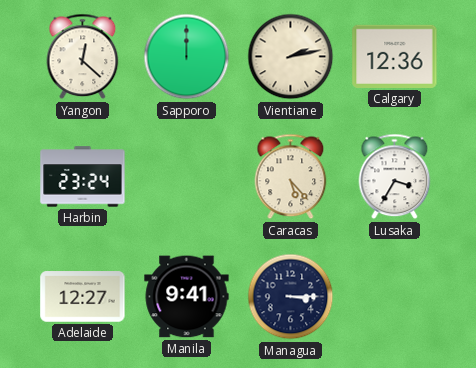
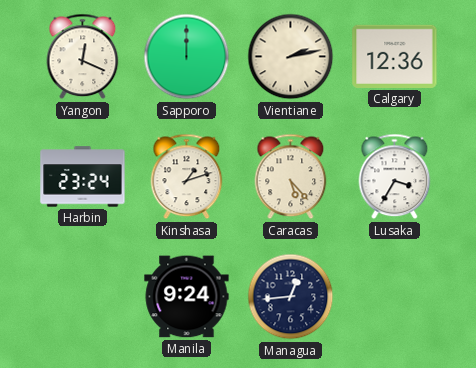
Yangon: 12:22 -> 12:19
Kinshasa: none -> 1:12
Adelaide: 12:27 -> none
Manila: 9:41 -> 9:24
Managua: 3:15 -> 12:44
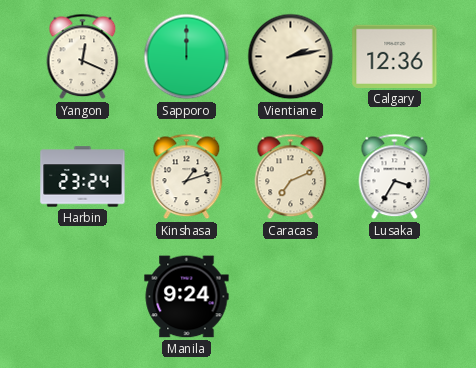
Caracas: 5:23 -> 7:11
Managua: 12:44 -> none
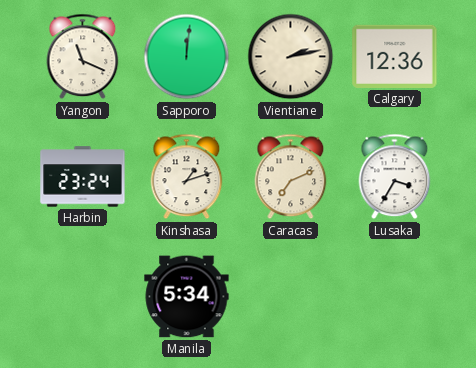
Yangon: 12:19 -> 11:19
Sapporo: 12:00 -> 12:01
Manila: 9:24 -> 5:34
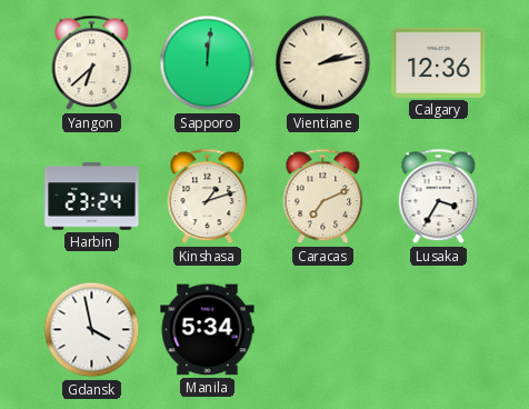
Yangon: 11:19 -> 6:38
Gdansk: none -> 3:58
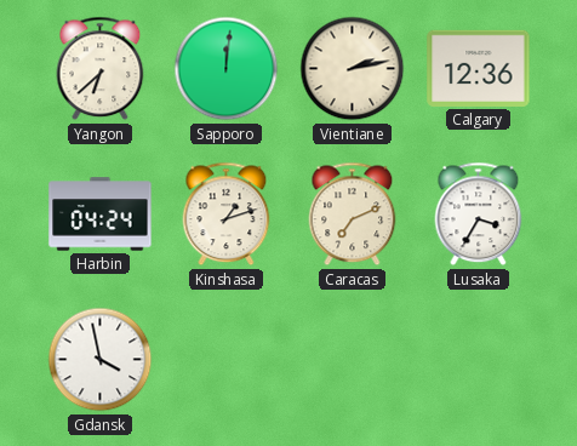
Harbin: 23:24 -> 04:24
Manila: 5:34 -> none
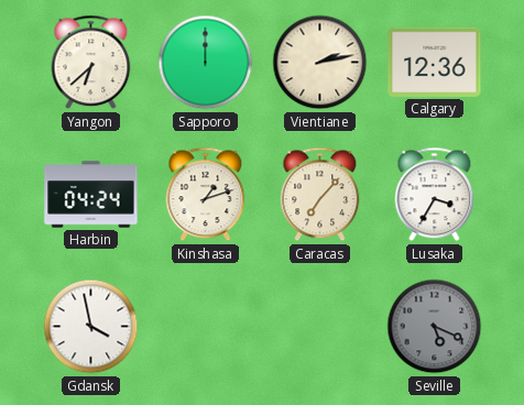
Sapporo: 12:01 -> 12:00
Caracas: 7:11 -> 7:07
Seville: none -> 5:19
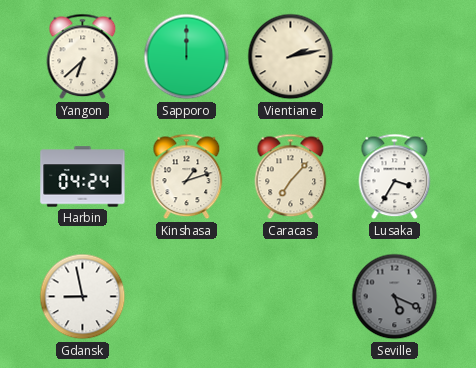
Calgary: 12:36 -> none
Gdansk: 3:58 -> 8:58
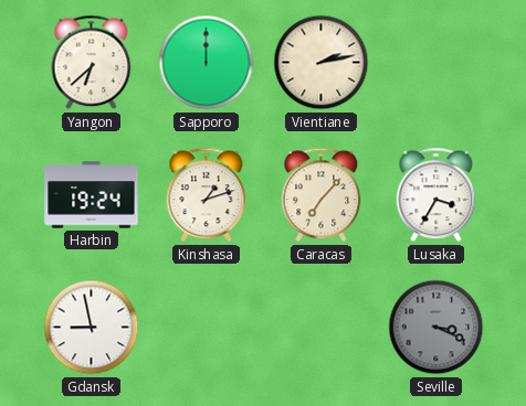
Harbin: 04:24 -> 19:24
Seville: 5:19 -> 3:19
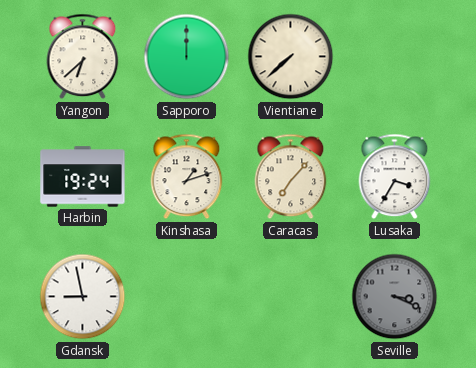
Vientiane: 2:13 -> 7:38
